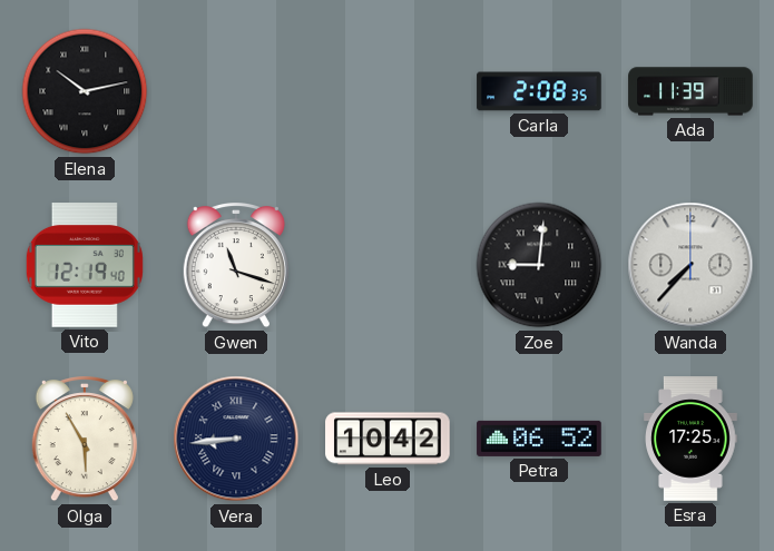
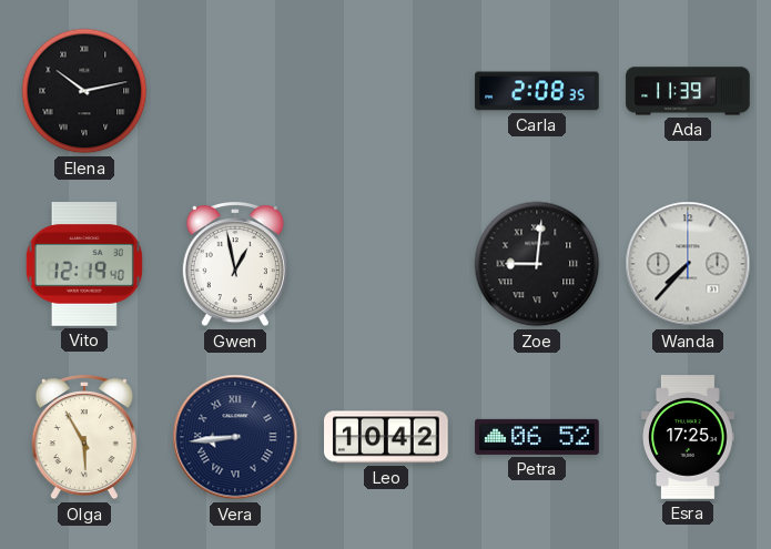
Gwen: 11:18 -> 12:58
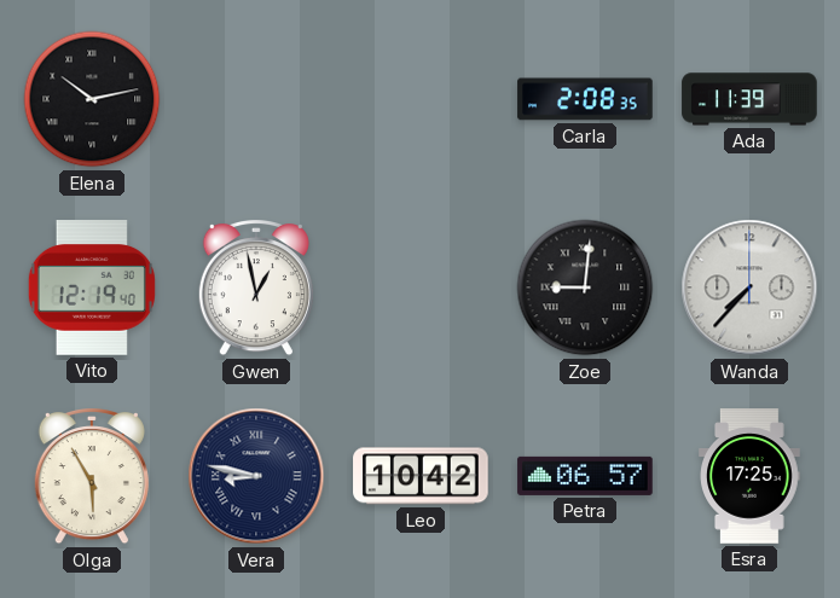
Vera: 8:44 -> 8:47
Petra: 06:52 -> 06:57
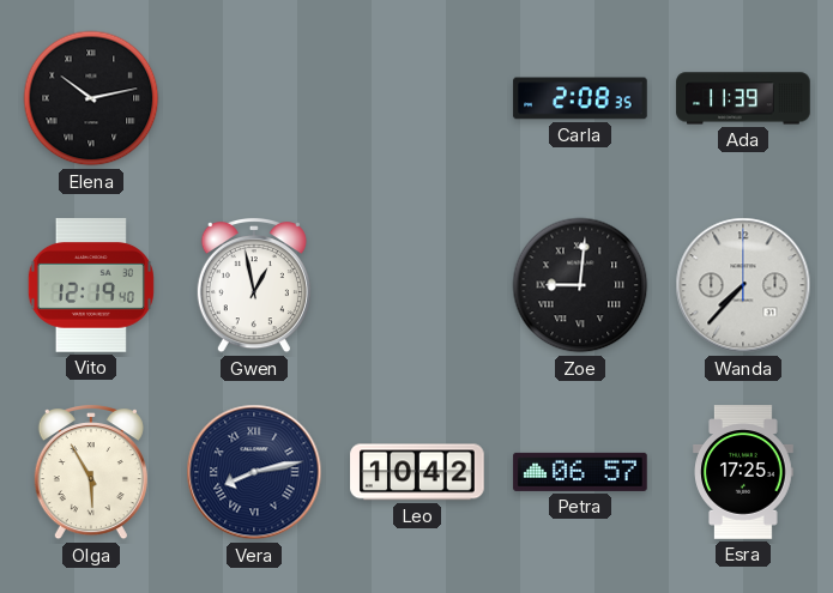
Vera: 8:47 -> 8:13
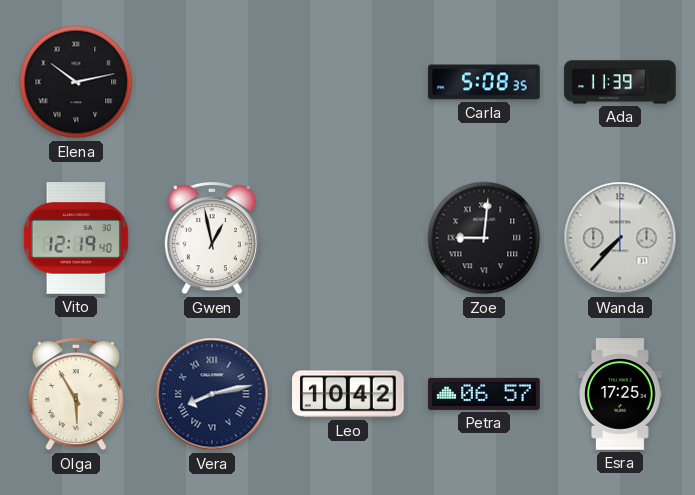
Carla: 2:08 -> 5:08
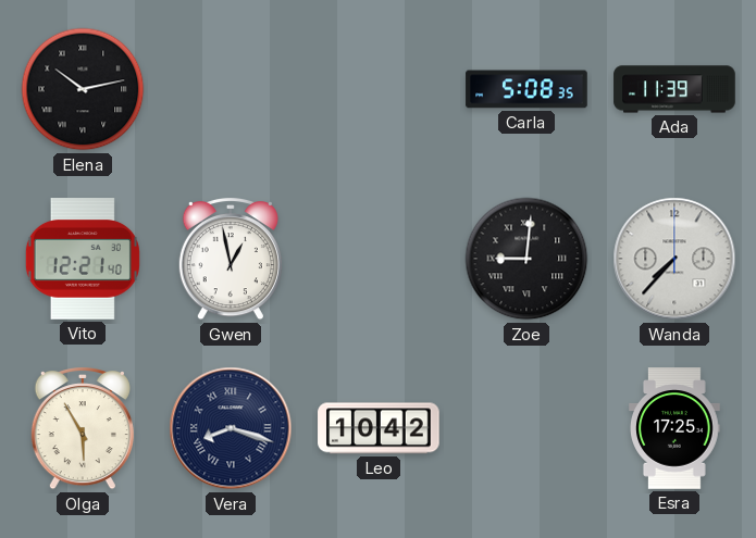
Vito: 12:19 -> 12:21
Vera: 8:13 -> 8:18
Petra: 06:57 -> none
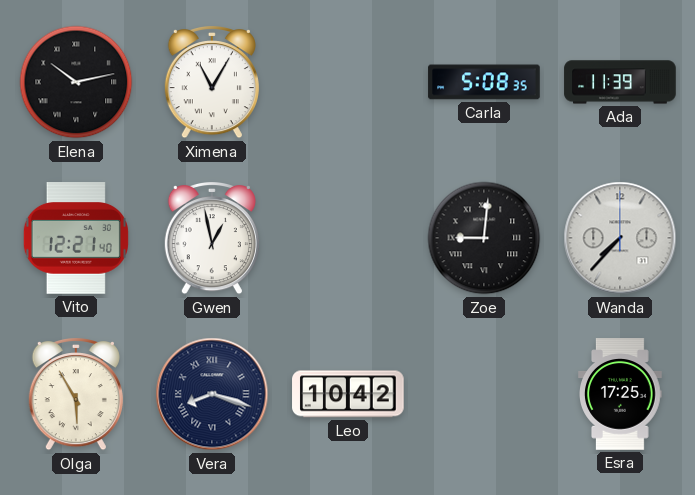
Ximena: none -> 11:05
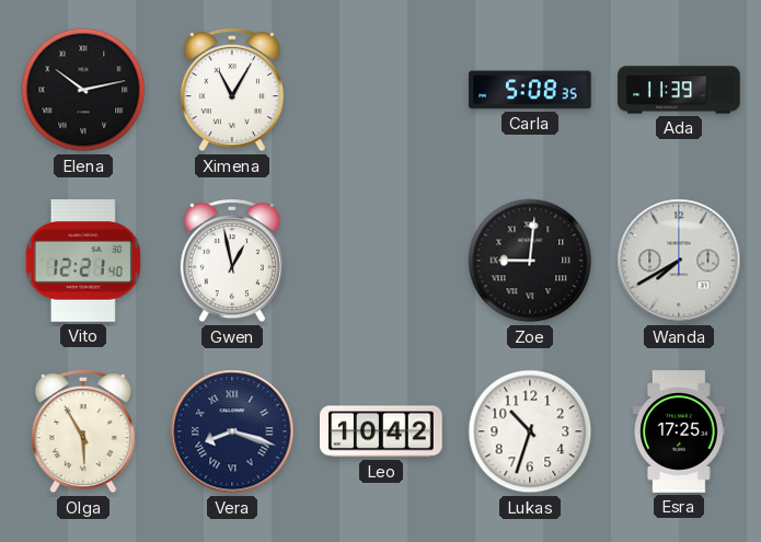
Wanda: 7:37 -> 7:40
Lukas: none -> 10:33
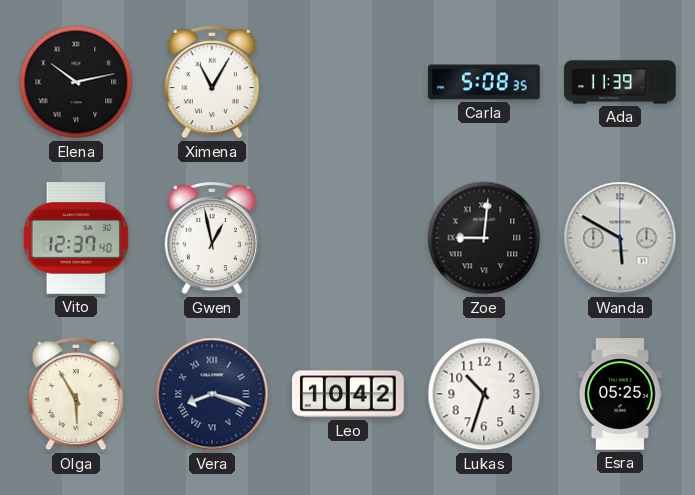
Vito: 12:21 -> 12:37
Wanda: 7:40 -> 5:50
Esra: 17:25 -> 05:25
